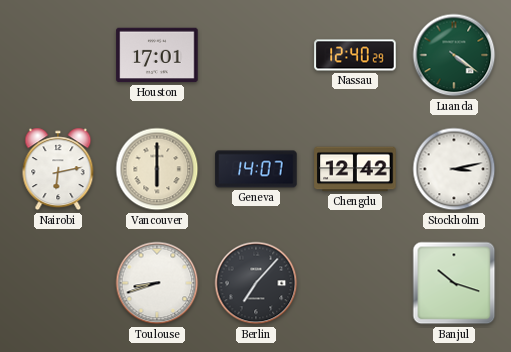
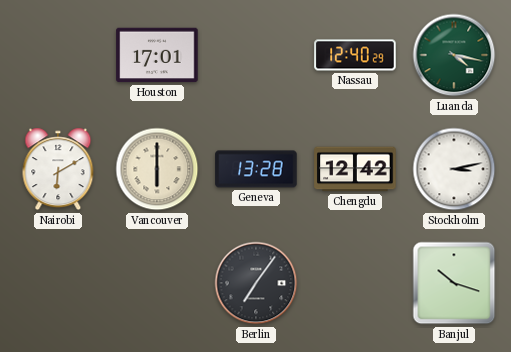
Luanda: 4:21 -> 4:17
Nairobi: 6:13 -> 6:10
Geneva: 14:07 -> 13:28
Toulouse: 8:42 -> none
Berlin: 7:07 -> 7:06
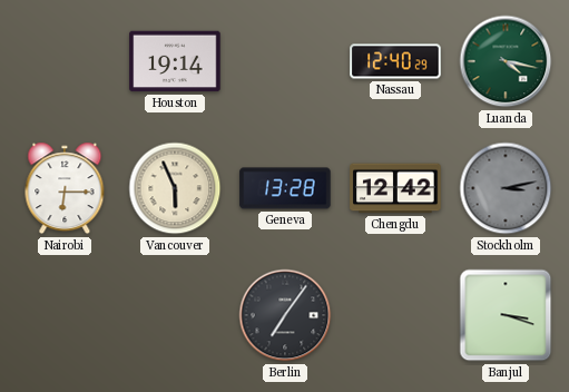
Houston: 17:01 -> 19:14
Nairobi: 6:10 -> 6:15
Vancouver: 6:00 -> 5:56
Stockholm dial: white -> grey
Banjul: 10:18 -> 3:18
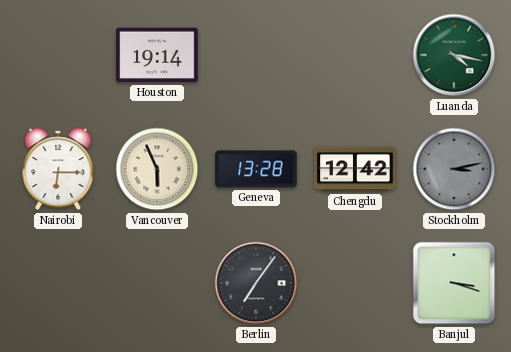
Nassau: 12:40 -> none
